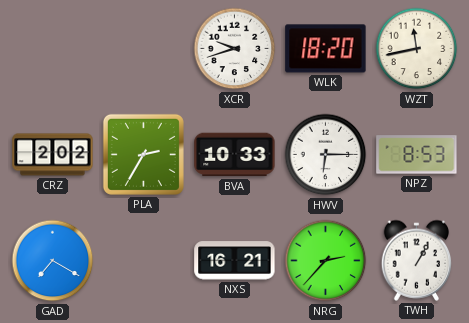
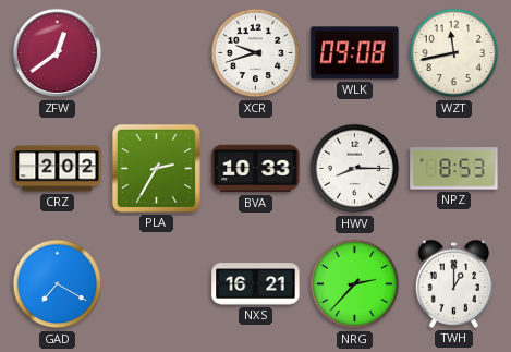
ZFW: none -> 12:39
WLK: 18:20 -> 09:08
HWV: 6:15 -> 8:15
TWH: 1:05 -> 1:00
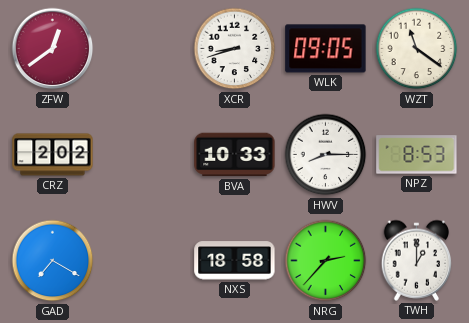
XCR: 9:42 -> 8:42
WLK: 09:08 -> 09:05
WZT: 11:43 -> 11:21
PLA: 2:35 -> none
NXS: 16:21 -> 18:58
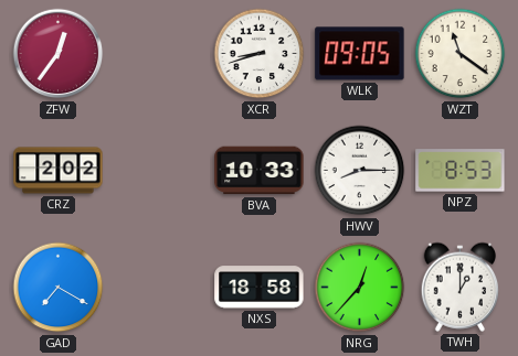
ZFW: 12:39 -> 12:36
NRG: 2:37 -> 12:37
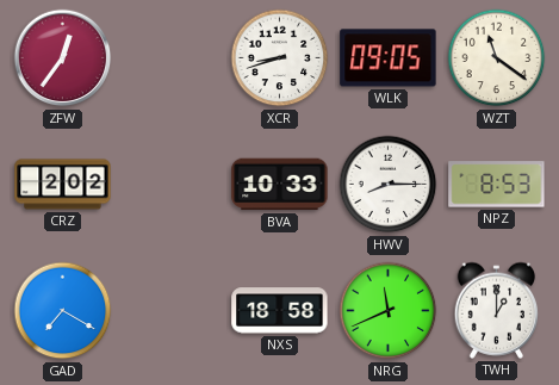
NRG: 12:37 -> 11:41
